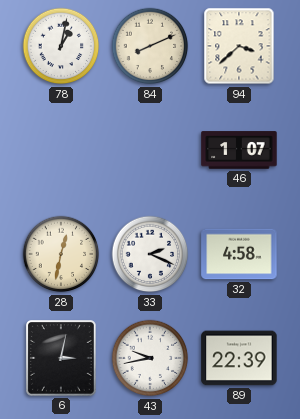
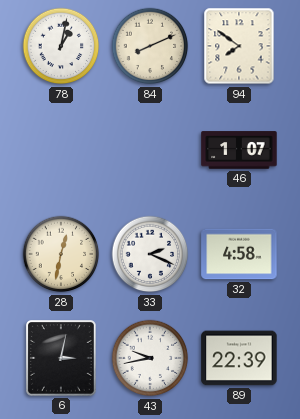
94: 3:38 -> 7:51
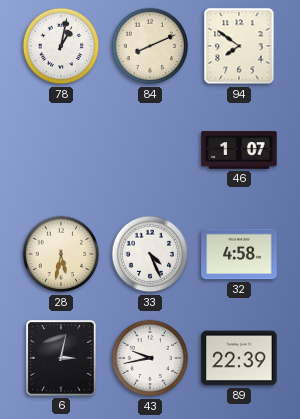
28: 12:32 -> 5:32
33: 2:19 -> 4:26
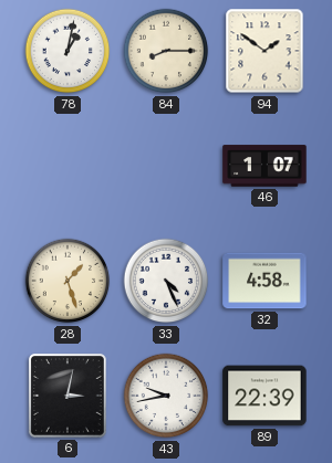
84: 8:11 -> 8:15
94: 7:51 -> 1:51
28: 5:32 -> 1:27
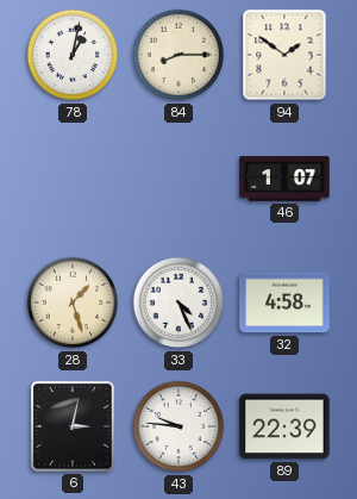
43: 9:43 -> 9:46
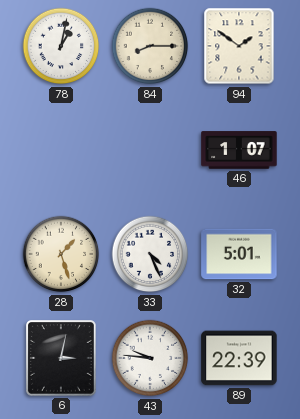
32: 4:58 -> 5:01
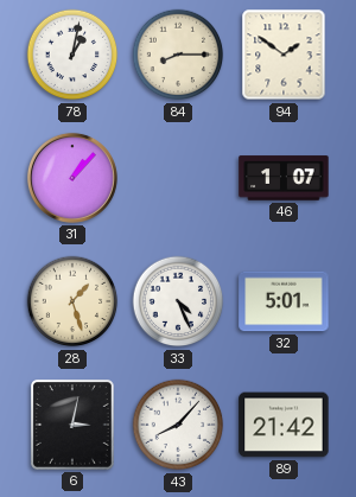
31: none -> 1:07
43: 9:46 -> 8:07
89: 22:39 -> 21:42
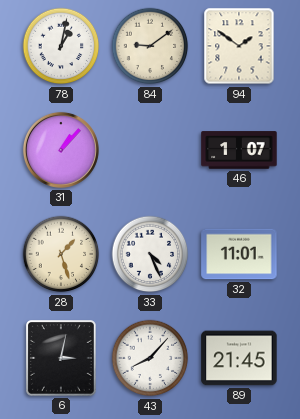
84: 8:15 -> 9:09
32: 5:01 -> 11:01
89: 21:42 -> 21:45
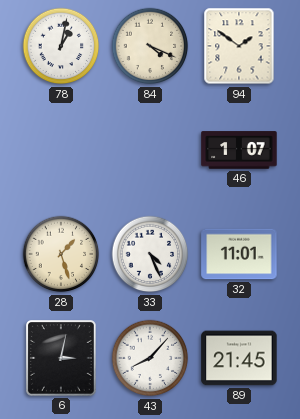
84: 9:09 -> 4:19
31: 1:07 -> none
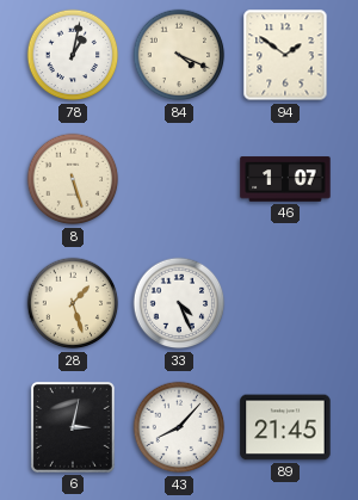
8: none -> 5:27
32: 11:01 -> none
